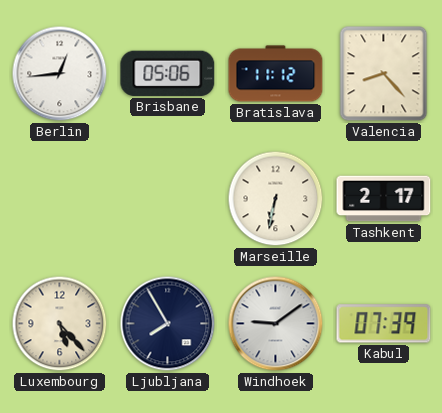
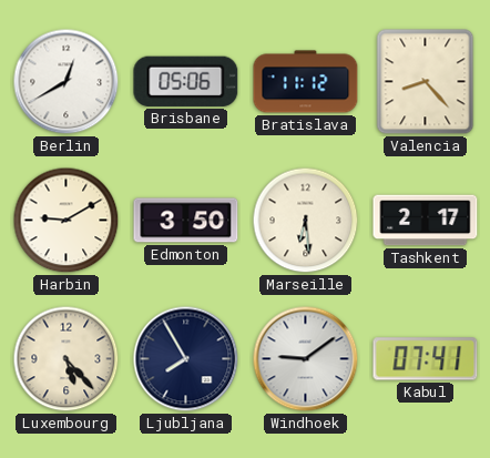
Berlin: 12:44 -> 12:40
Harbin: none -> 9:10
Edmonton: none -> 3:50
Marseille: 6:32 -> 6:29
Kabul: 07:39 -> 07:41
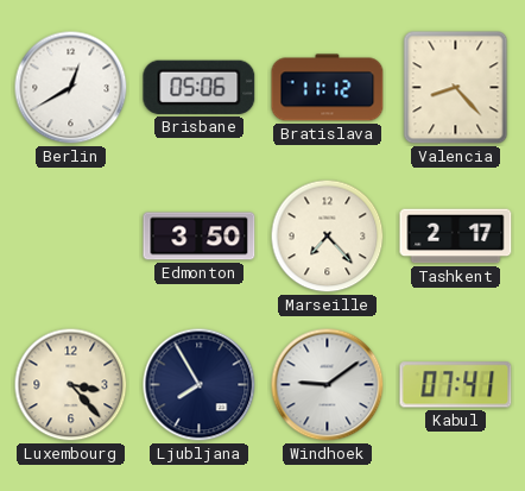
Harbin: 9:10 -> none
Marseille: 6:29 -> 7:23
Luxembourg: 5:23 -> 3:23
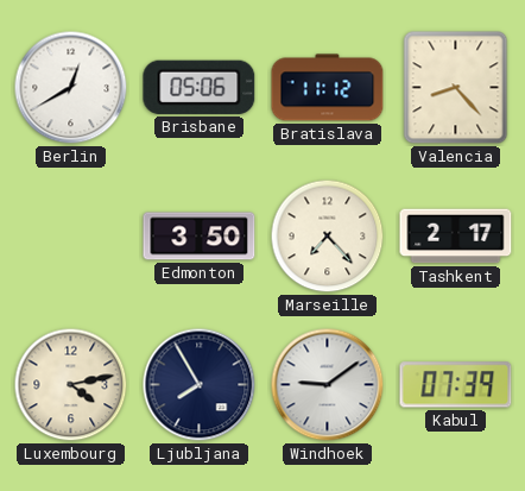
Luxembourg: 3:23 -> 4:13
Kabul: 07:41 -> 07:39
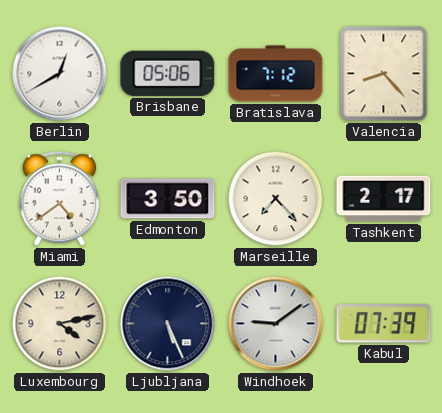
Bratislava: 11:12 -> 7:12
Miami: none -> 4:39
Ljubljana: 7:55 -> 5:26
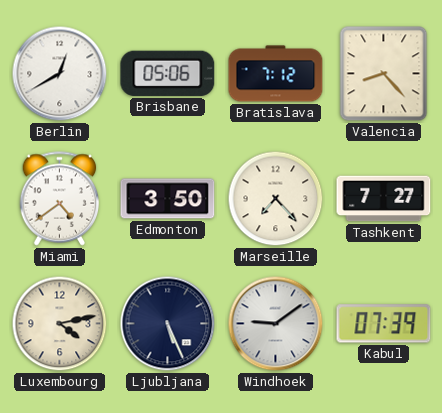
Tashkent: 2:17 -> 7:27
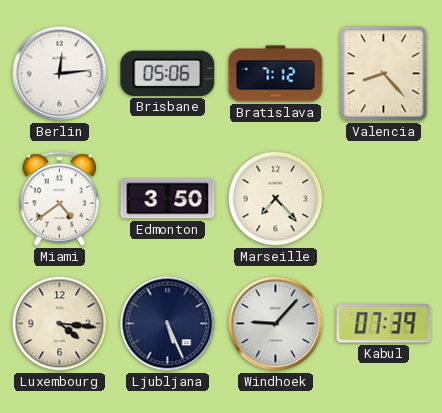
Berlin: 12:40 -> 12:14
Tashkent: 7:27 -> none
Luxembourg: 4:13 -> 4:16
Windhoek: 9:09 -> 9:07
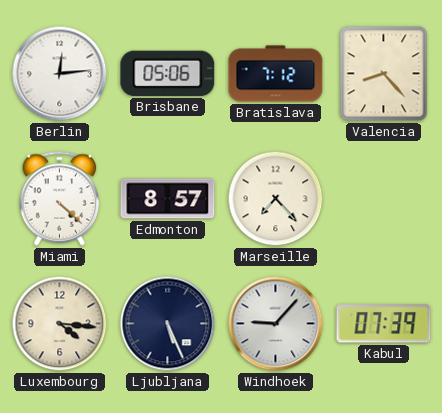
Miami: 4:39 -> 4:22
Edmonton: 3:50 -> 8:57
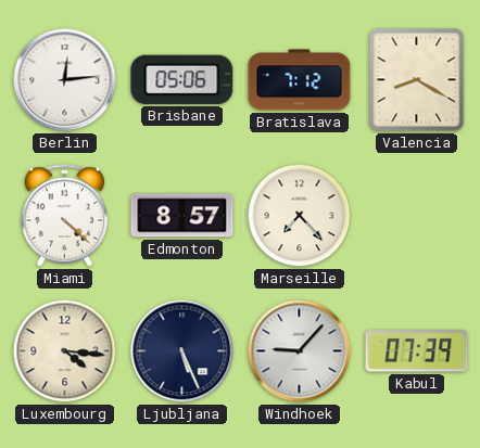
Valencia: 8:23 -> 8:20
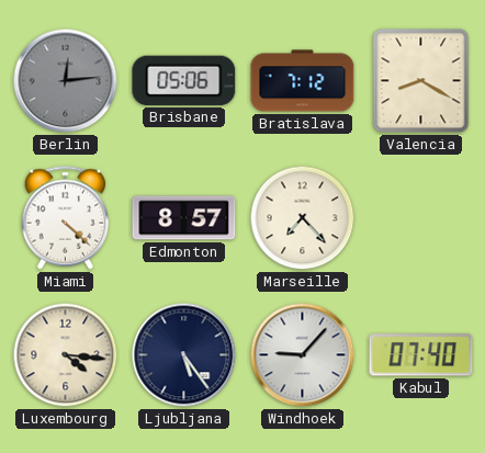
Berlin dial: white -> grey
Ljubljana: 5:26 -> 5:24
Kabul: 07:39 -> 07:40
